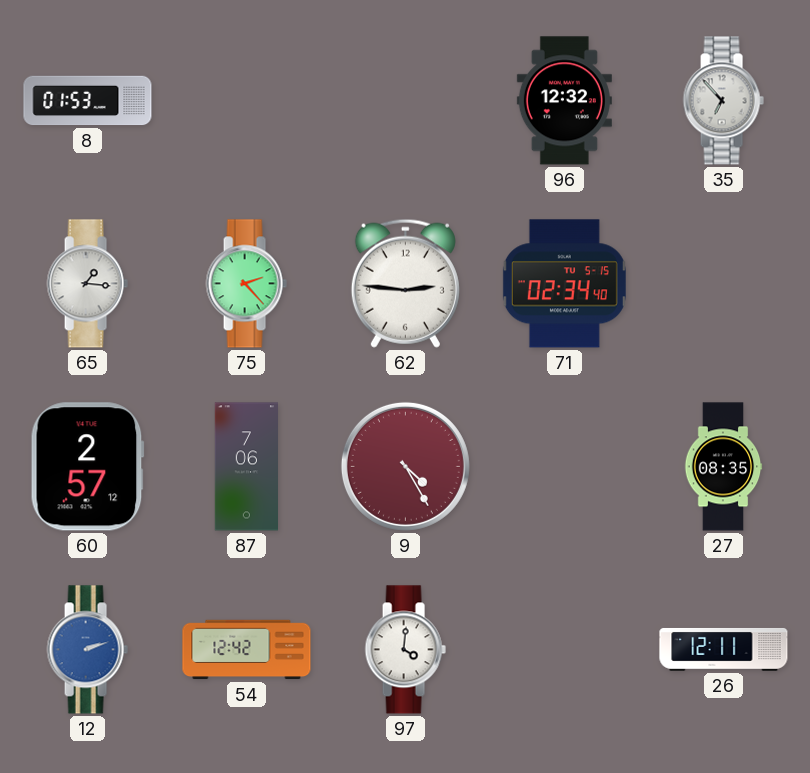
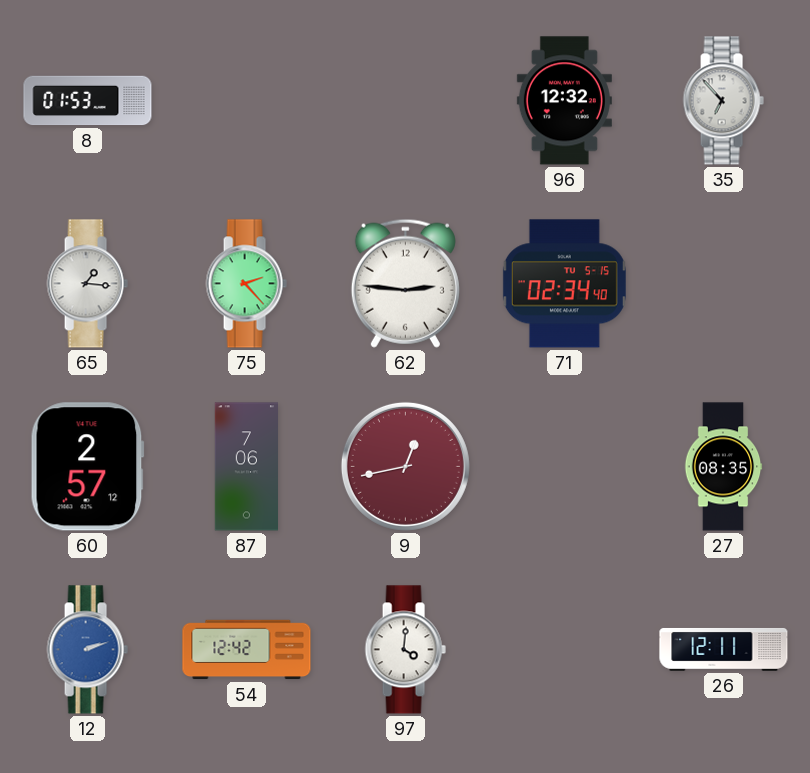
9: 4:25 -> 12:43
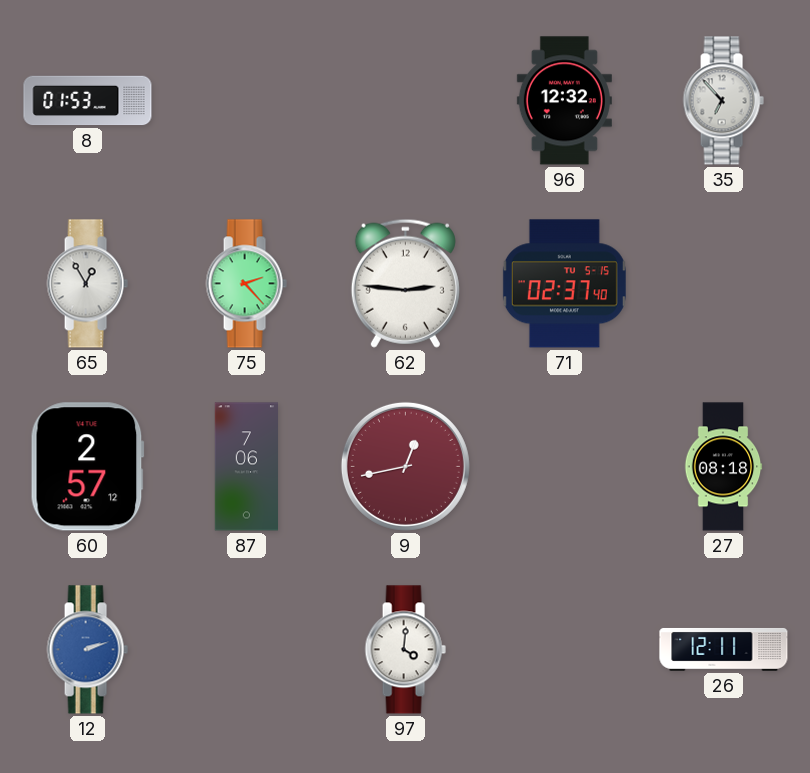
65: 1:16 -> 12:55
71: 02:34 -> 02:37
27: 08:35 -> 08:18
54: 12:42 -> none
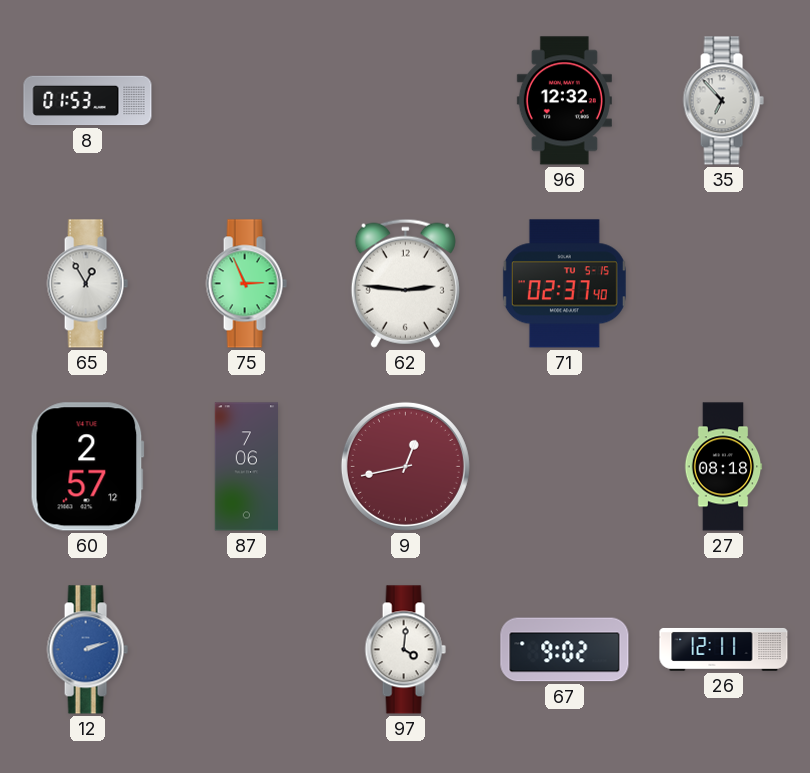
75: 2:23 -> 2:56
67: none -> 9:02
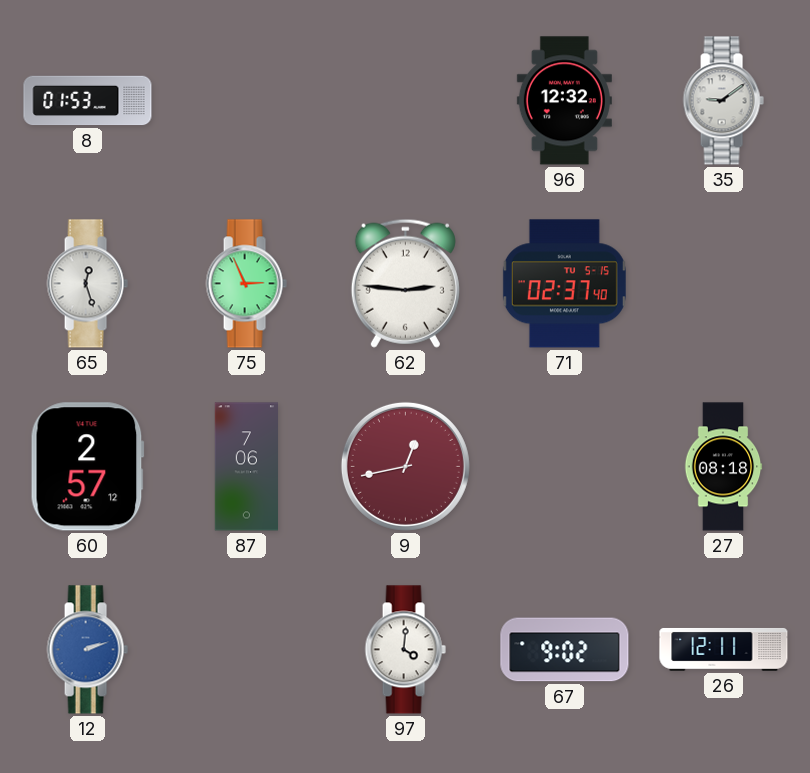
35: 6:53 -> 9:09
65: 12:55 -> 12:27
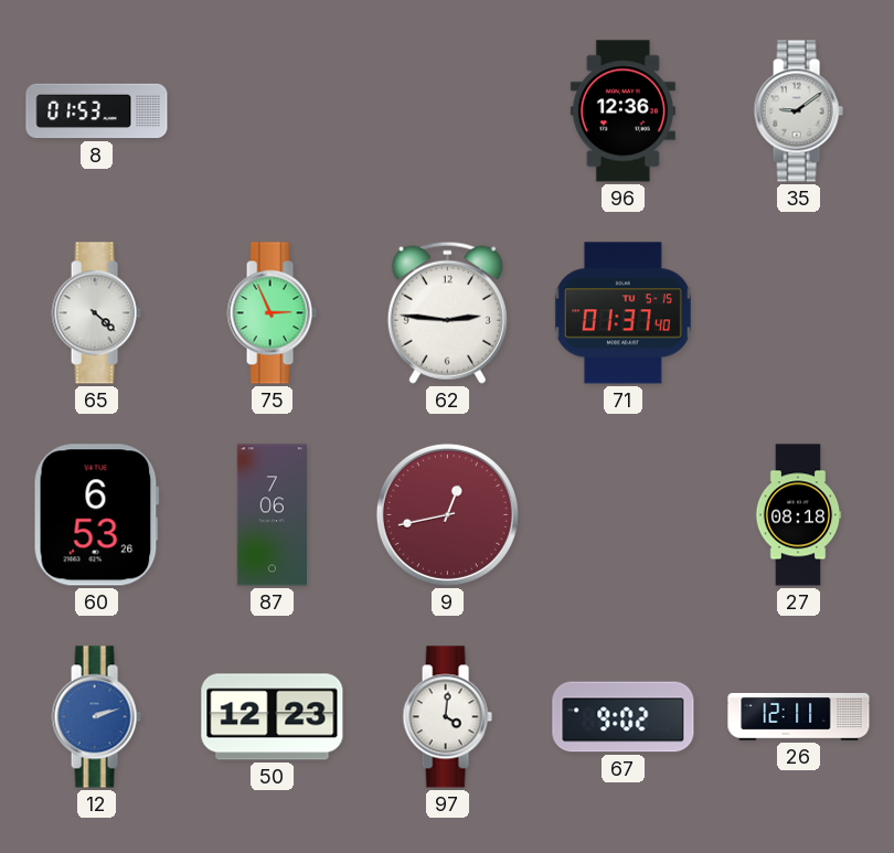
96: 12:32 -> 12:36
65: 12:27 -> 4:22
71: 02:37 -> 01:37
60: 2:57 -> 6:53
50: none -> 12:23
